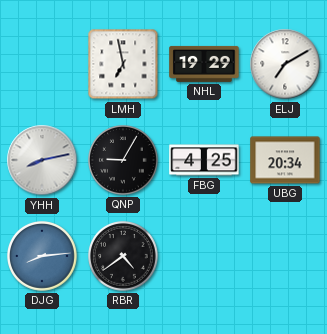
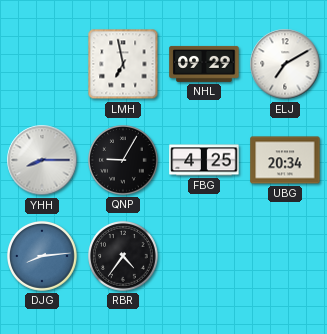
NHL: 19:29 -> 09:29
YHH: 8:13 -> 8:15
RBR: 4:39 -> 4:36
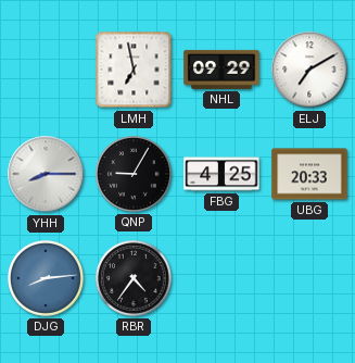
UBG: 20:34 -> 20:33
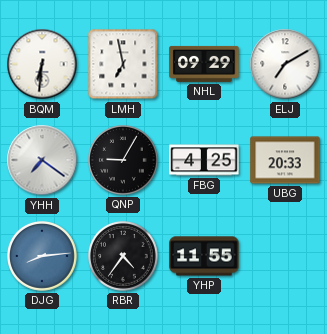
BQM: none -> 6:31
YHH: 8:15 -> 7:21
YHP: none -> 11:55
